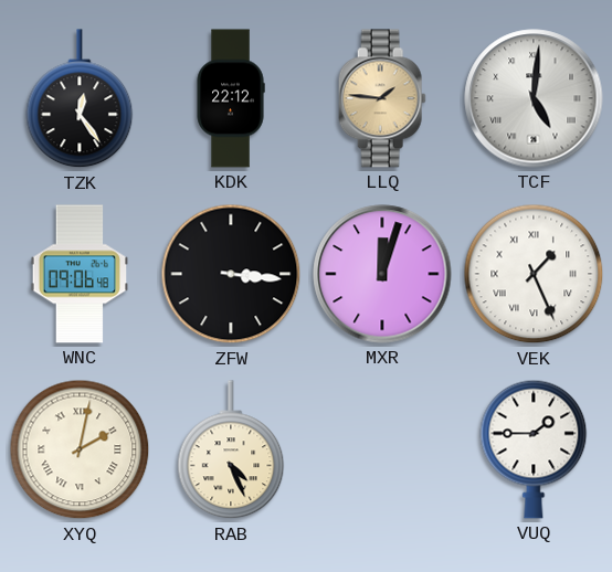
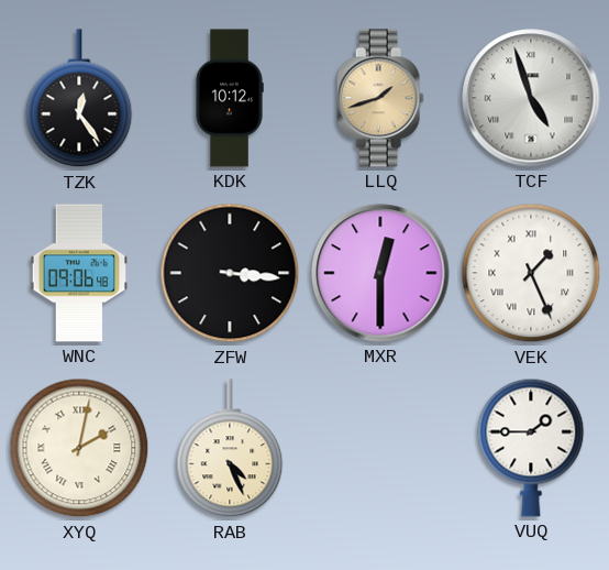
KDK: 22:12 -> 10:12
LLQ: 1:46 -> 1:42
TCF: 5:01 -> 4:57
MXR: 12:03 -> 12:30
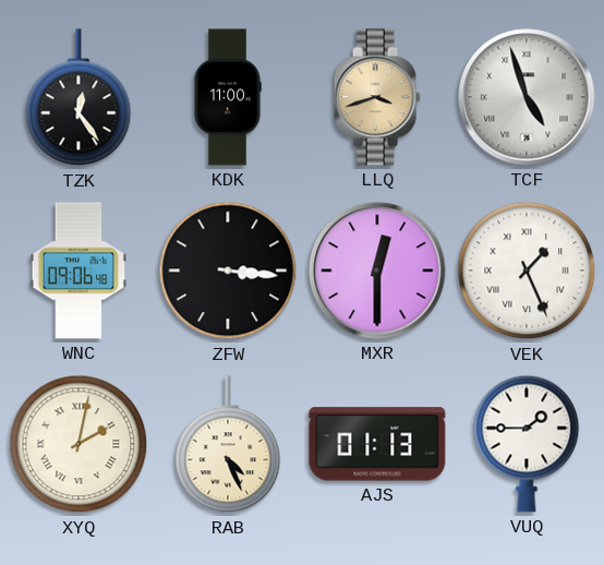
KDK: 10:12 -> 11:00
LLQ: 1:42 -> 3:42
AJS: none -> 01:13
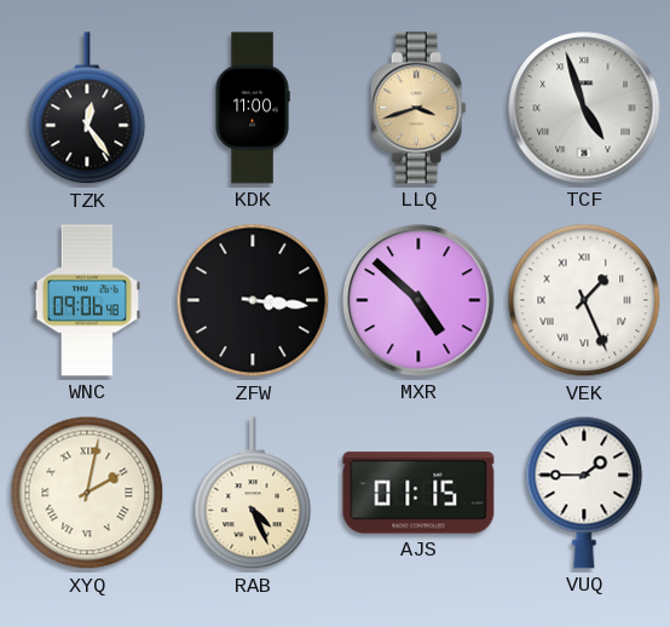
MXR: 12:30 -> 4:52
AJS: 01:13 -> 01:15
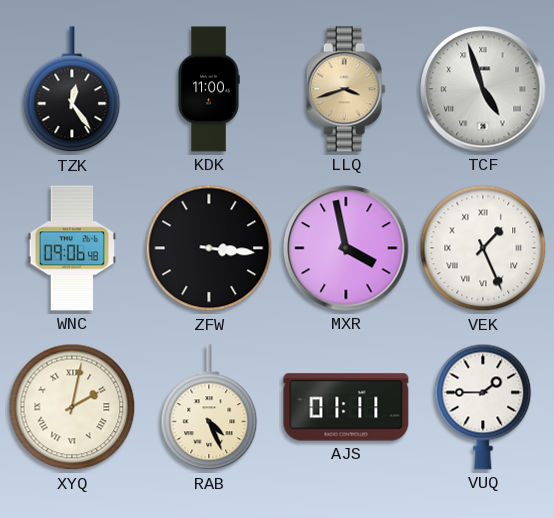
MXR: 4:52 -> 3:58
AJS: 01:15 -> 01:11
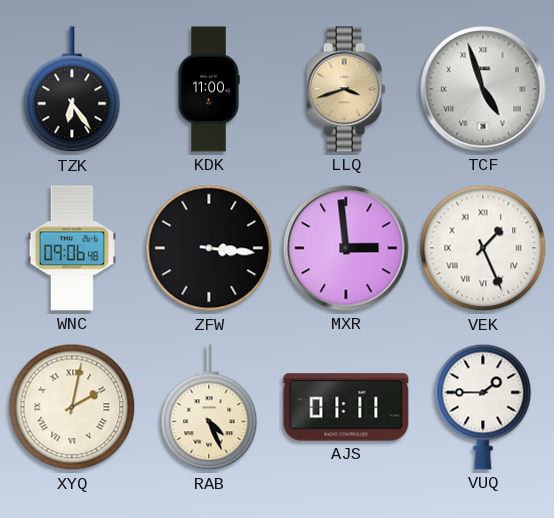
TZK: 12:24 -> 6:24
MXR: 3:58 -> 2:59
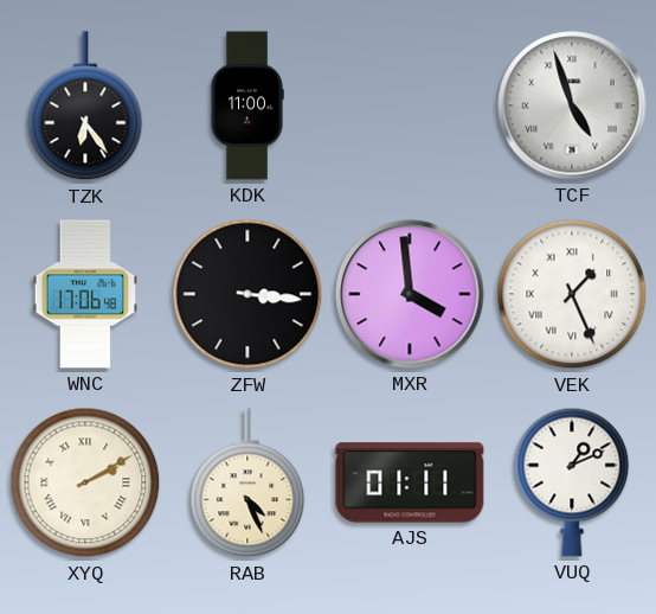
LLQ: 3:42 -> none
WNC: 09:06 -> 17:06
MXR: 2:59 -> 3:59
XYQ: 2:02 -> 2:10
VUQ: 1:45 -> 1:11
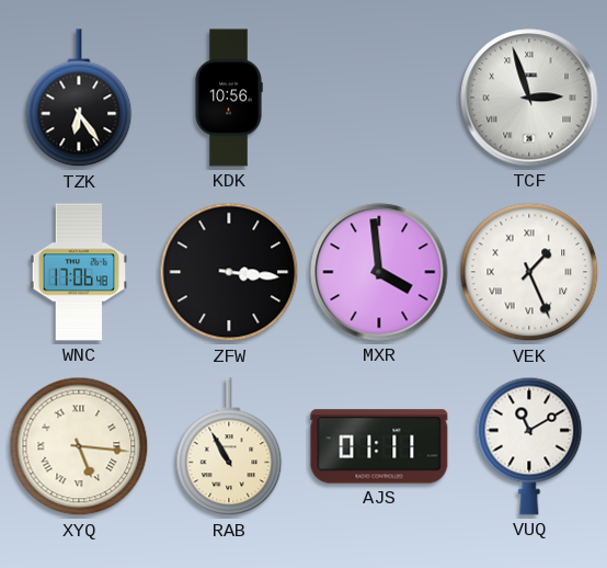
KDK: 11:00 -> 10:56
TCF: 4:57 -> 2:57
XYQ: 2:10 -> 5:16
RAB: 4:26 -> 10:55
VUQ: 1:11 -> 11:10
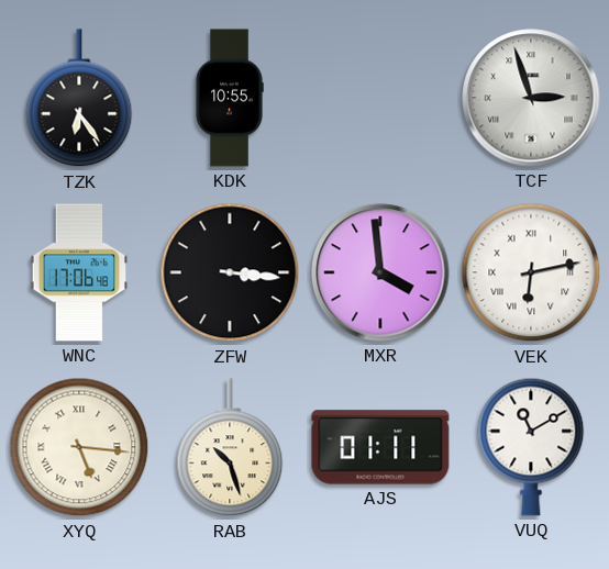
KDK: 10:56 -> 10:55
VEK: 1:26 -> 6:13
RAB: 10:55 -> 10:27
